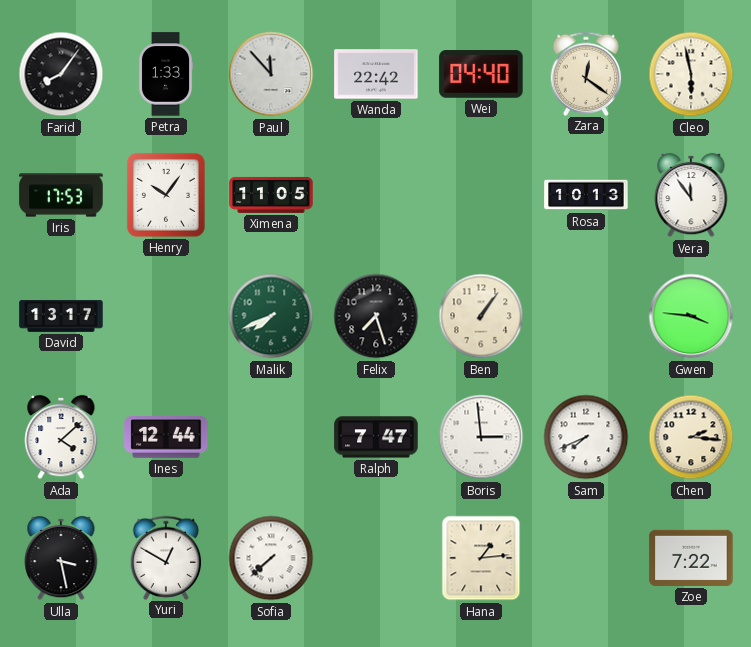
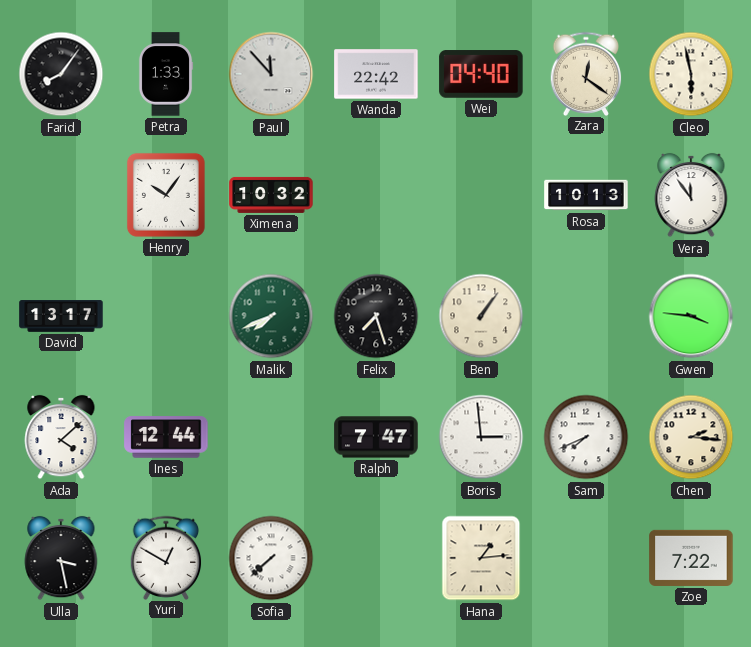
Iris: 17:53 -> none
Ximena: 11:05 -> 10:32
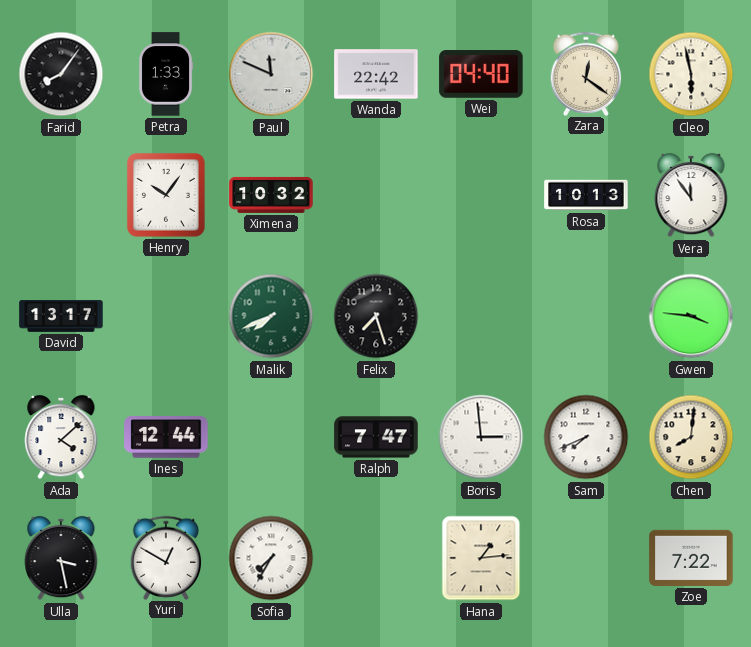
Paul: 11:53 -> 11:49
Ben: 1:06 -> none
Chen: 2:16 -> 8:01
Sofia: 7:38 -> 7:35
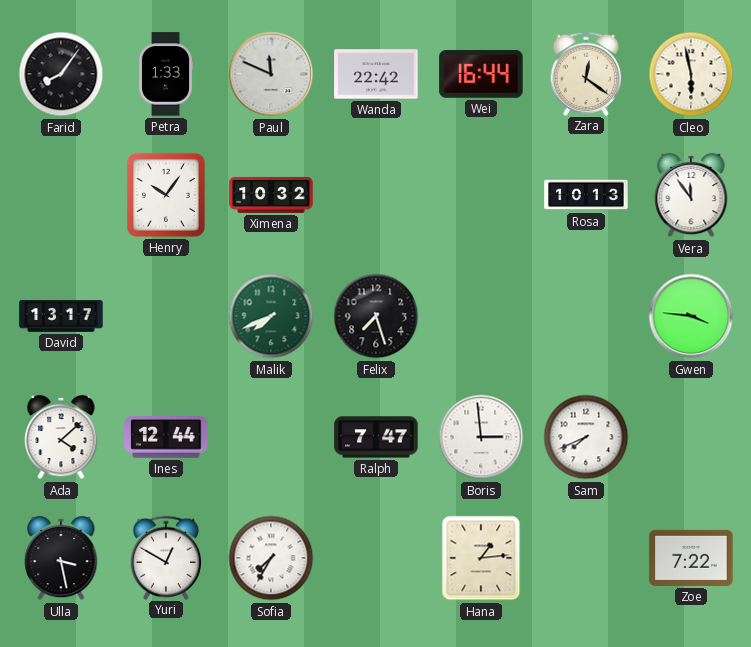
Wei: 04:40 -> 16:44
Chen: 8:01 -> none
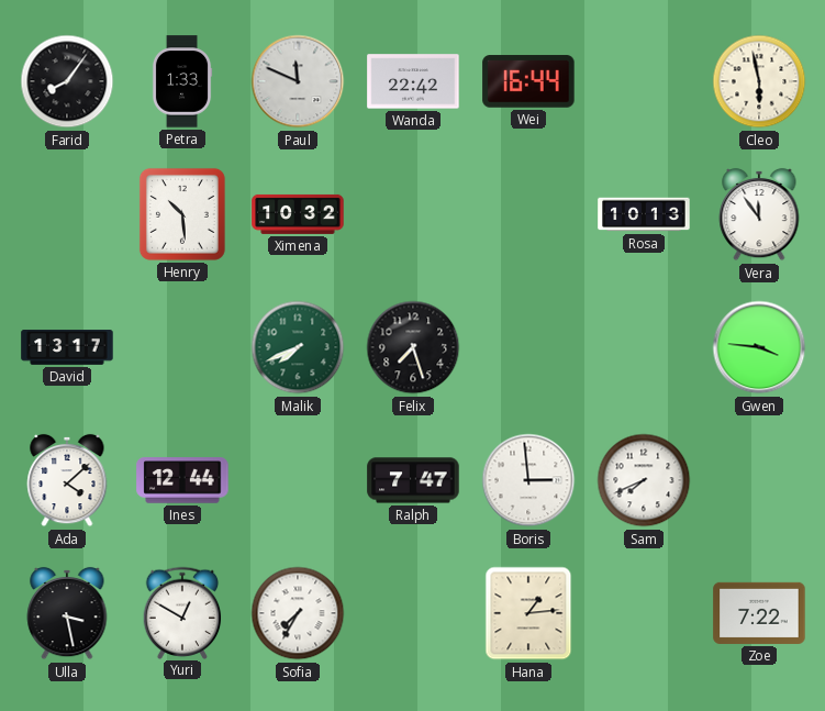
Zara: 12:21 -> none
Henry: 10:06 -> 10:29
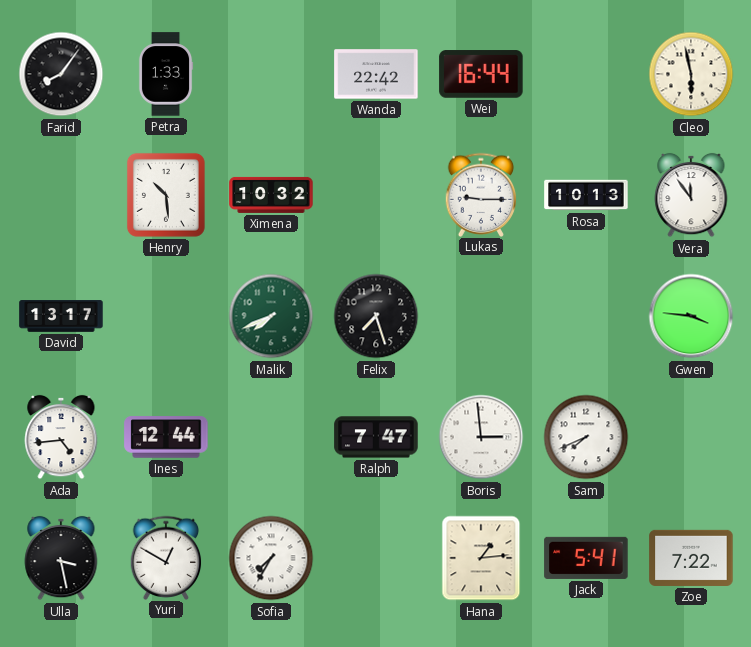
Paul: 11:49 -> none
Lukas: none -> 9:15
Ada: 4:08 -> 4:44
Jack: none -> 5:41
